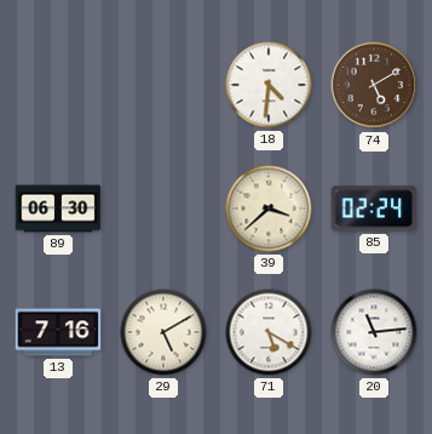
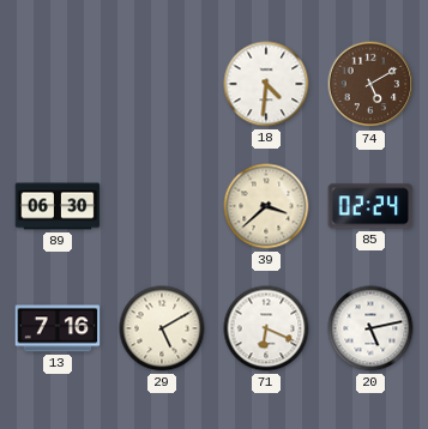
71: 5:20 -> 6:19
20: 11:14 -> 5:13
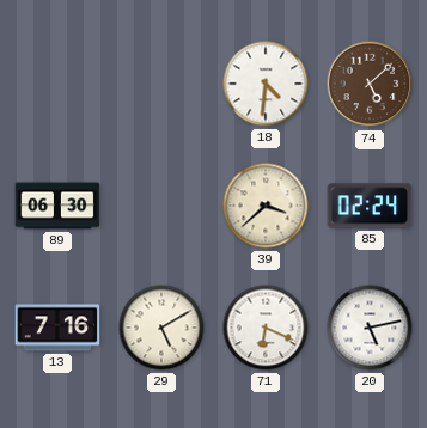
74: 5:10 -> 5:08
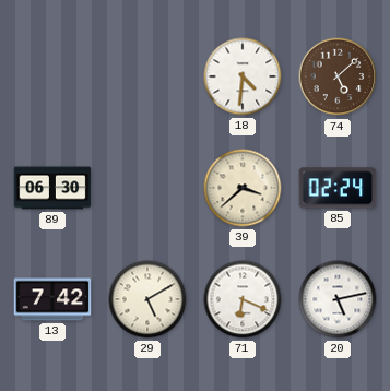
13: 7:16 -> 7:42
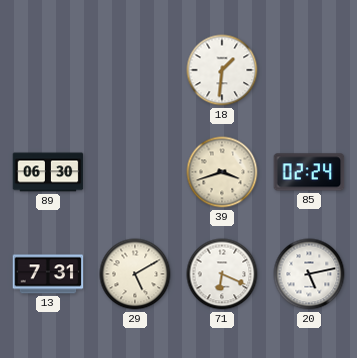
18: 4:31 -> 1:31
74: 5:08 -> none
39: 3:38 -> 3:42
13: 7:42 -> 7:31
